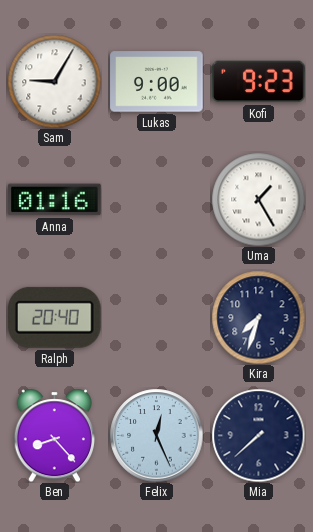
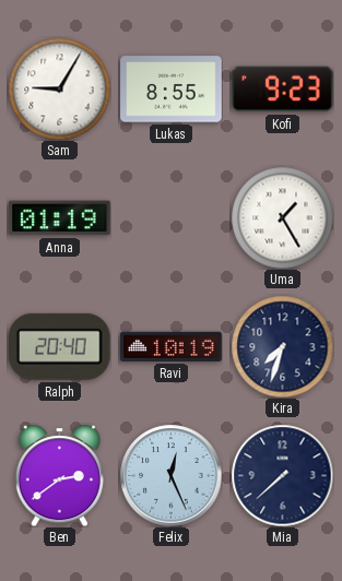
Lukas: 9:00 -> 8:55
Anna: 01:16 -> 01:19
Ravi: none -> 10:19
Ben: 8:23 -> 2:39
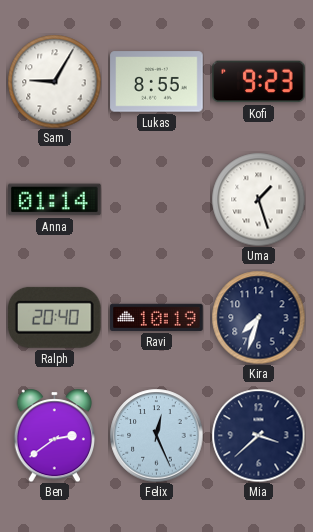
Anna: 01:19 -> 01:14
Uma: 1:25 -> 1:27
Mia: 7:38 -> 3:38
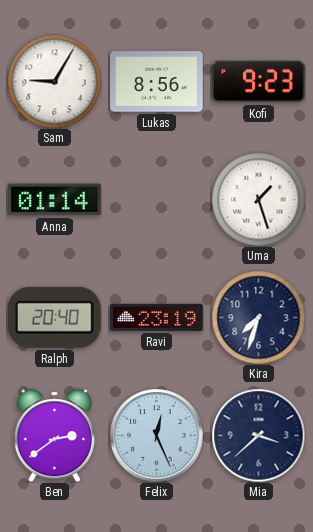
Lukas: 8:55 -> 8:56
Ravi: 10:19 -> 23:19
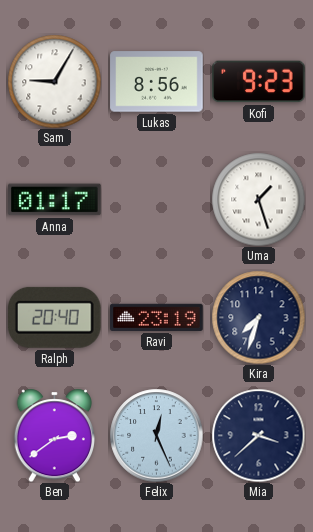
Anna: 01:14 -> 01:17
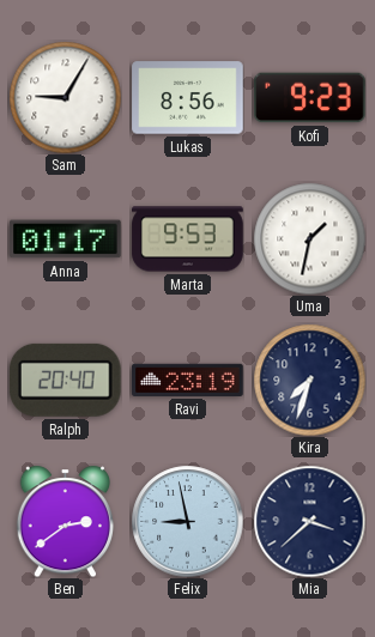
Marta: none -> 9:53
Uma: 1:27 -> 1:32
Felix: 12:26 -> 8:58
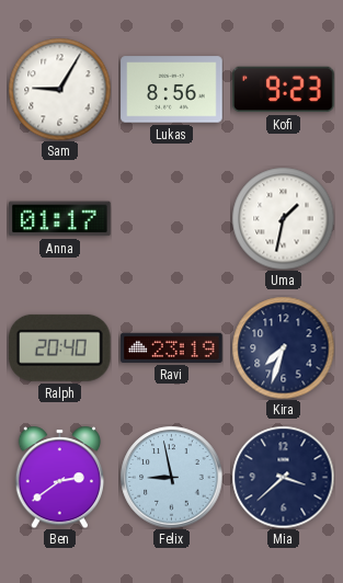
Marta: 9:53 -> none
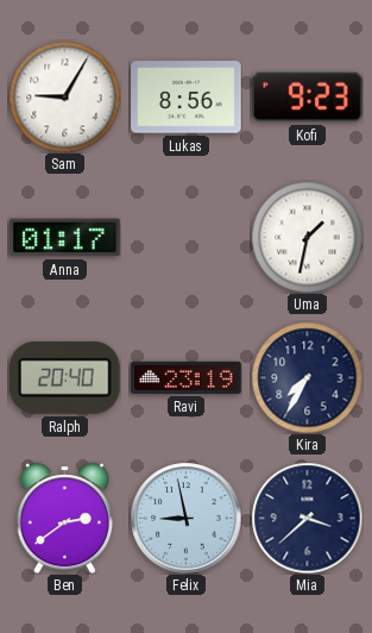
Kira: 7:33 -> 7:35
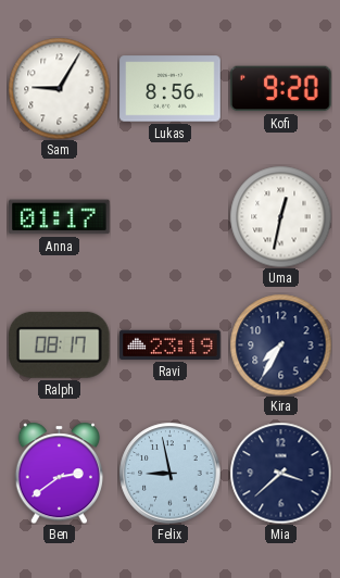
Kofi: 9:23 -> 9:20
Uma: 1:32 -> 12:32
Ralph: 20:40 -> 08:17
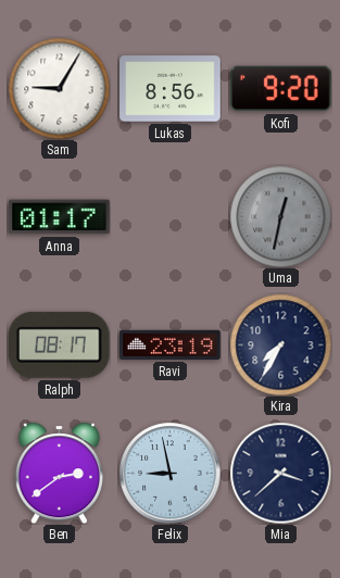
Uma dial: white -> grey
